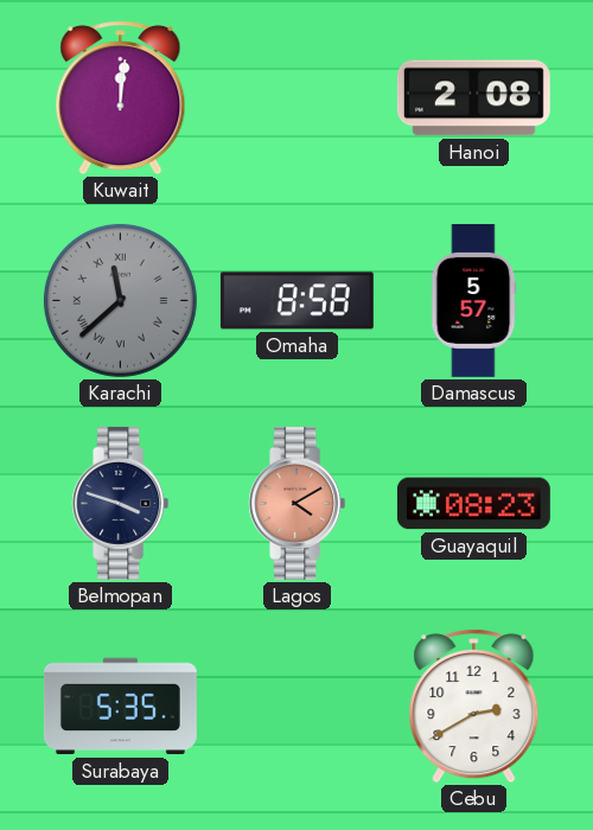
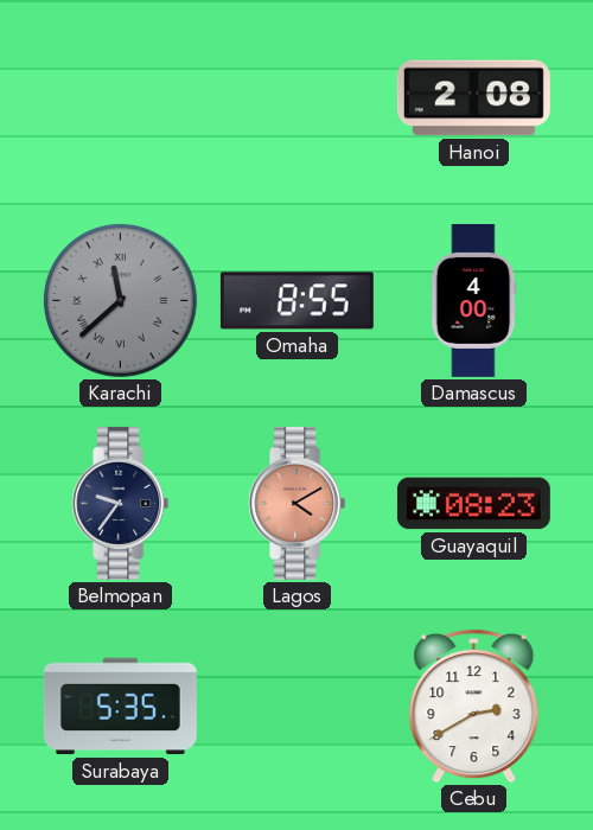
Kuwait: 12:01 -> none
Omaha: 8:58 -> 8:55
Damascus: 5:57 -> 4:00
Belmopan: 3:48 -> 9:36
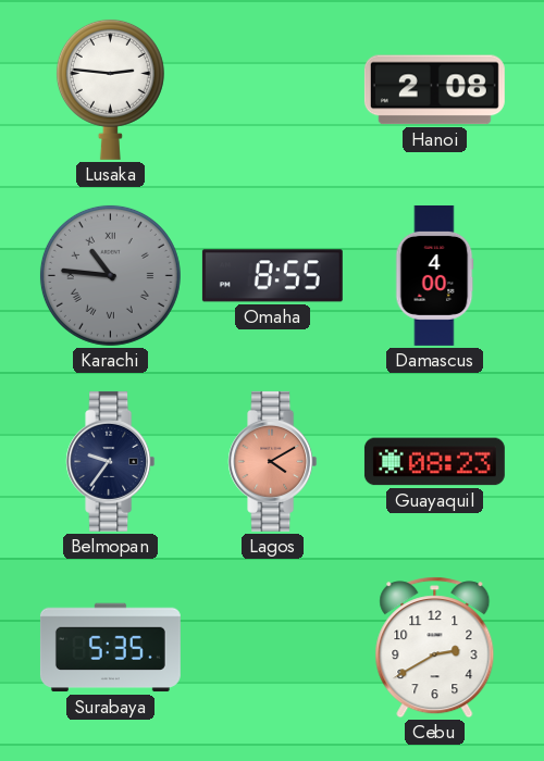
Lusaka: none -> 2:46
Karachi: 11:38 -> 10:46
